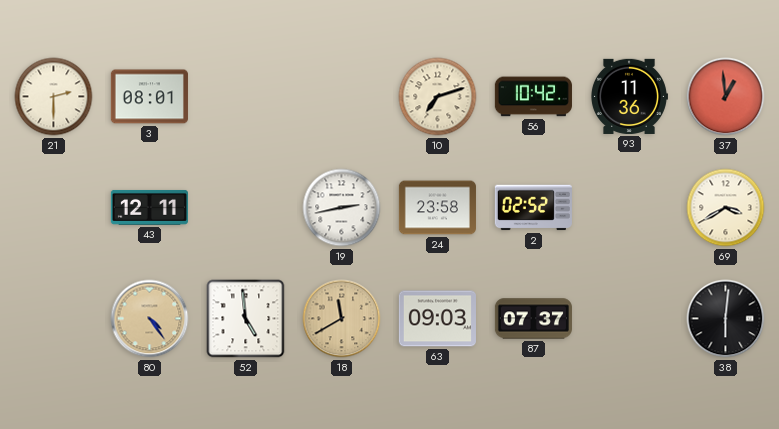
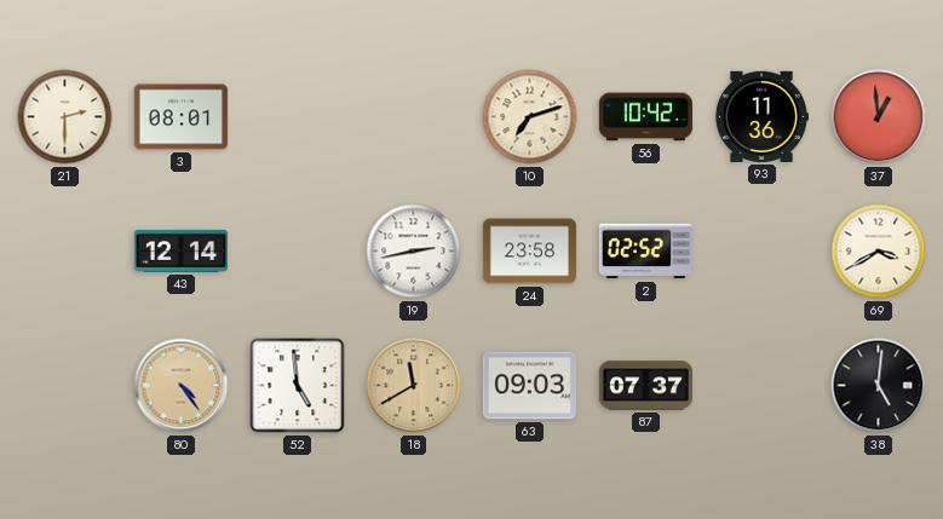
43: 12:11 -> 12:14
38: 6:01 -> 5:01
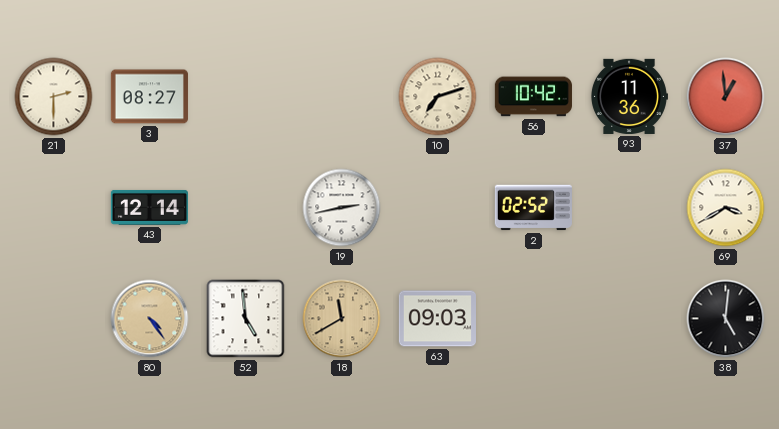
3: 08:01 -> 08:27
24: 23:58 -> none
87: 07:37 -> none
